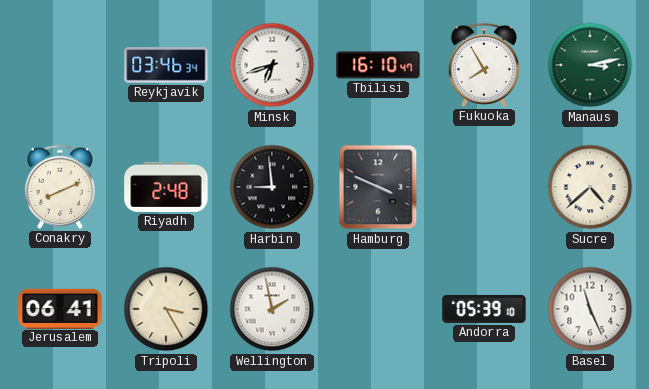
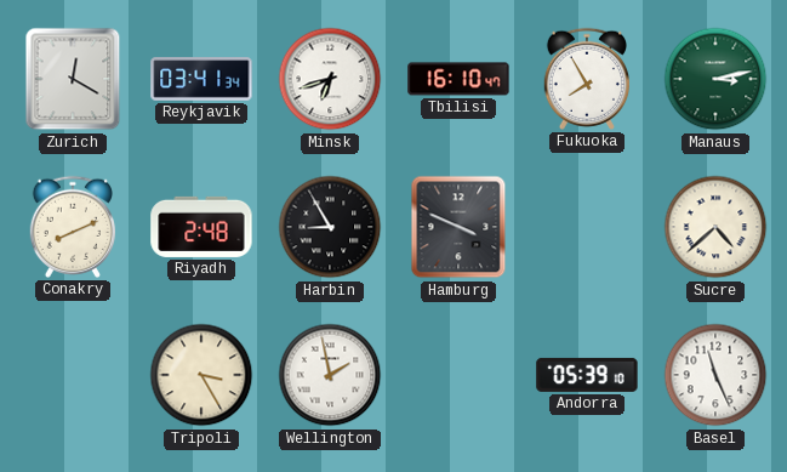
Zurich: none -> 12:20
Reykjavik: 03:46 -> 03:41
Harbin: 8:59 -> 8:55
Jerusalem: 06:41 -> none
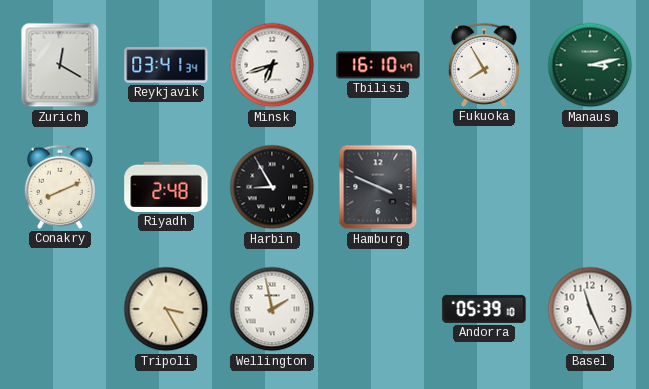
Sucre: 4:38 -> none
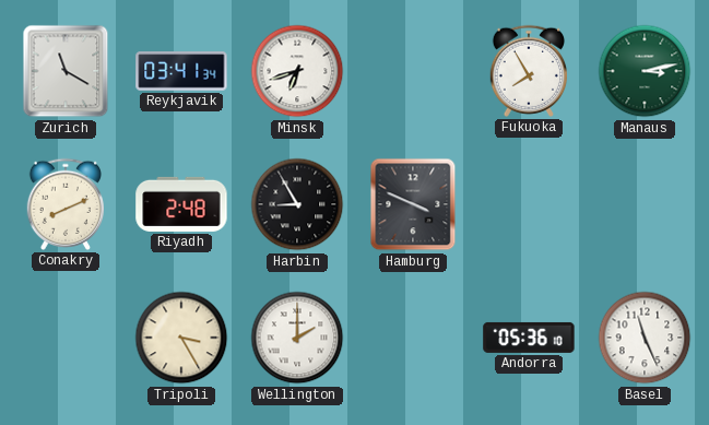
Zurich: 12:20 -> 11:20
Tbilisi: 16:10 -> none
Wellington: 1:58 -> 2:00
Andorra: 05:39 -> 05:36
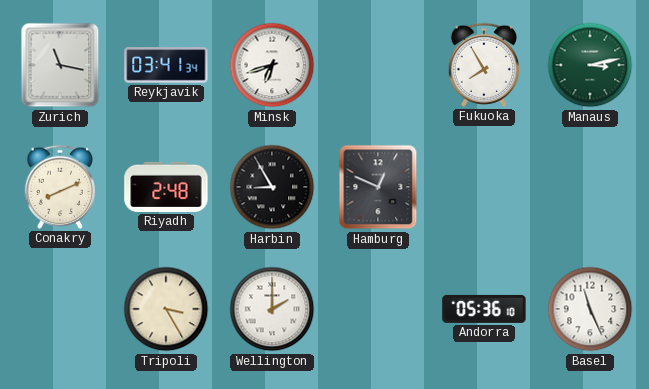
Zurich: 11:20 -> 11:17
Hamburg: 3:49 -> 12:49
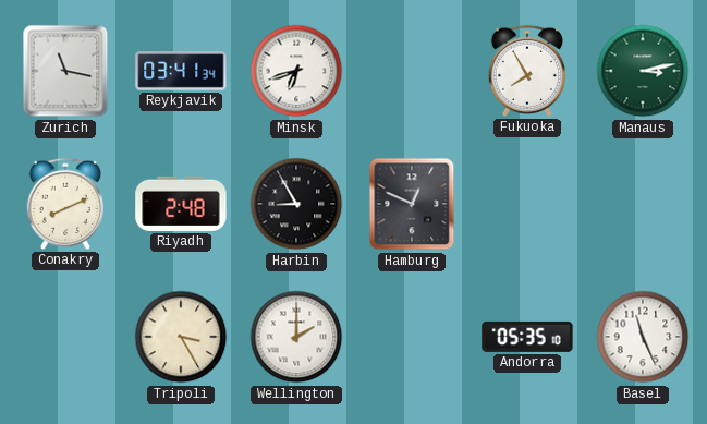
Andorra: 05:36 -> 05:35
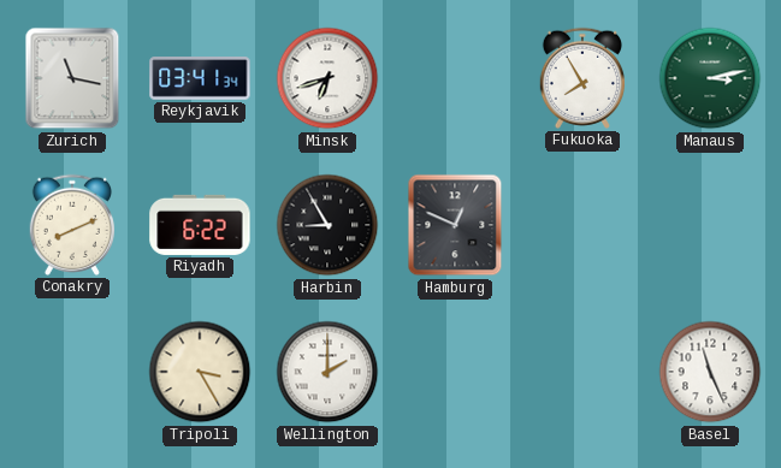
Riyadh: 2:48 -> 6:22
Andorra: 05:35 -> none
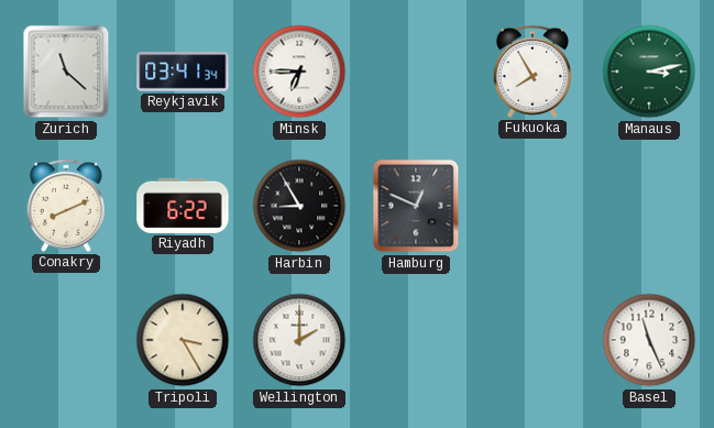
Zurich: 11:17 -> 11:22
Minsk: 6:42 -> 6:45
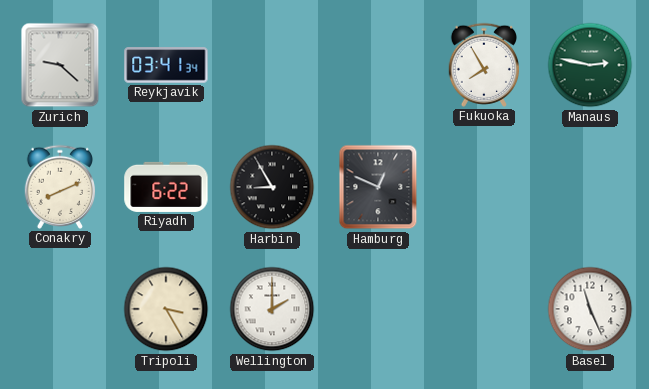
Zurich: 11:22 -> 9:22
Minsk: 6:45 -> none
Manaus: 3:13 -> 2:47
